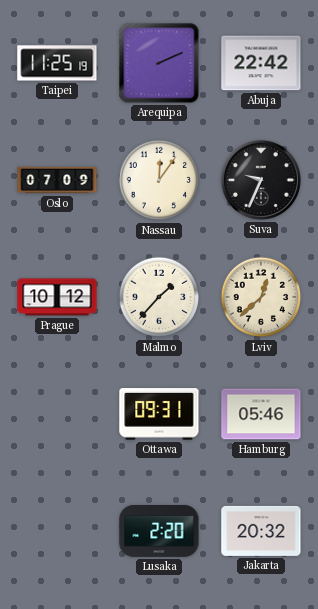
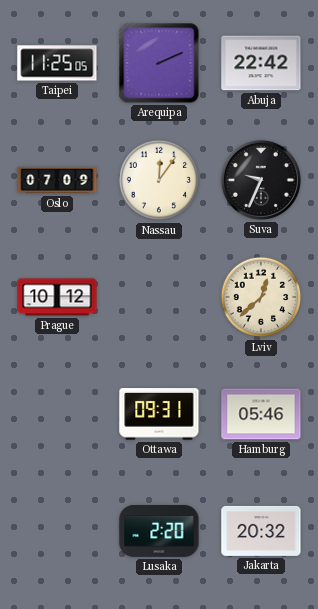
Taipei: 11:25:19 -> 11:25:05
Malmo: 1:37 -> none
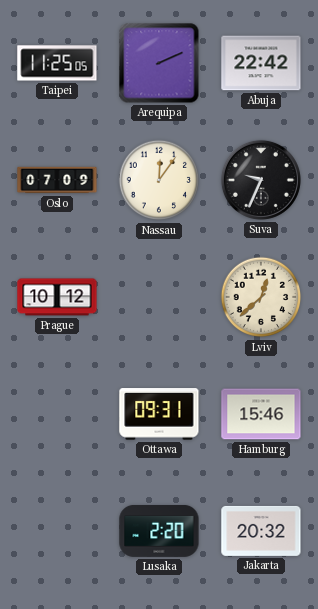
Hamburg: 05:46 -> 15:46
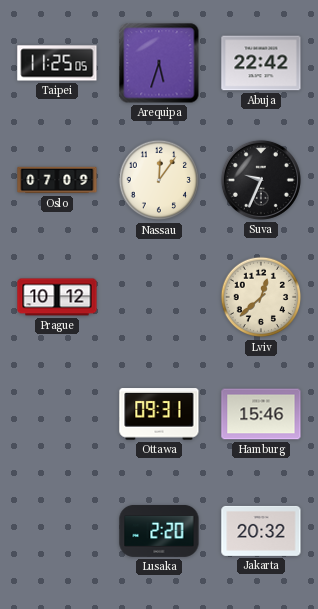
Arequipa: 2:11 -> 5:33
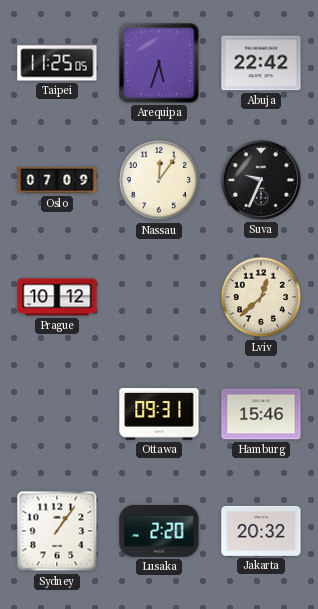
Sydney: none -> 1:06
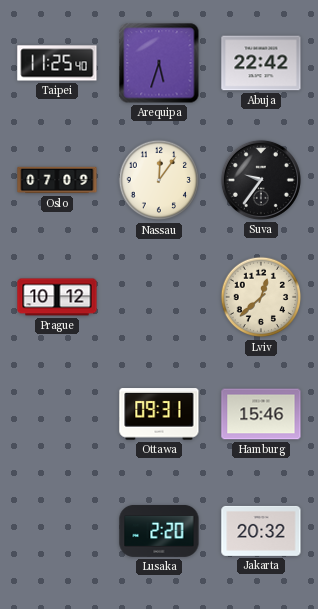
Taipei: 11:25:05 -> 11:25:40
Suva: 9:34 -> 9:36
Sydney: 1:06 -> none
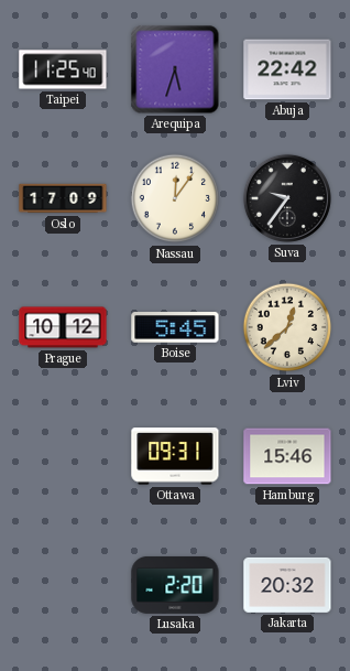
Oslo: 07:09 -> 17:09
Boise: none -> 5:45
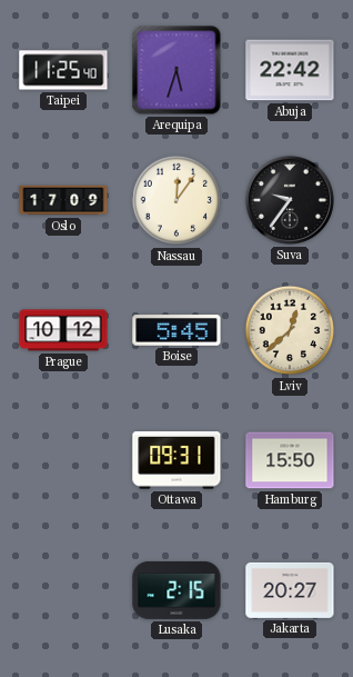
Hamburg: 15:46 -> 15:50
Lusaka: 2:20 -> 2:15
Jakarta: 20:32 -> 20:27
